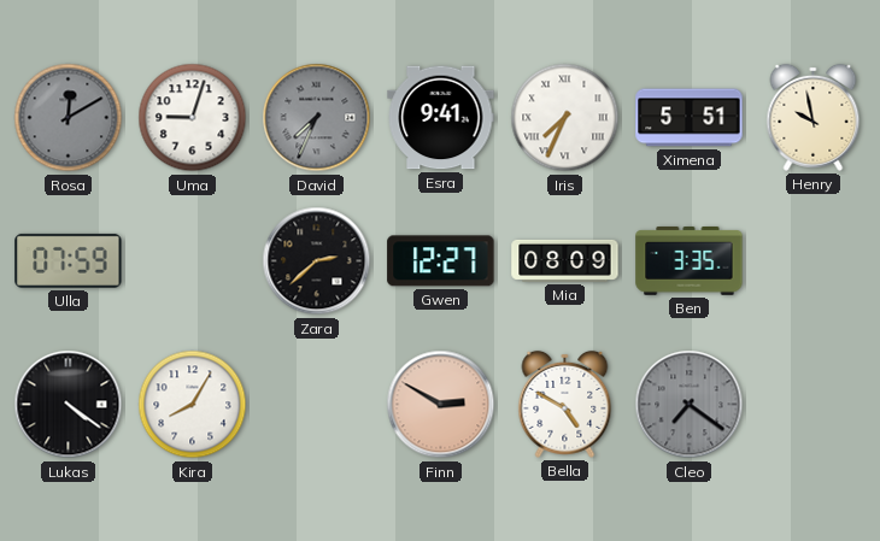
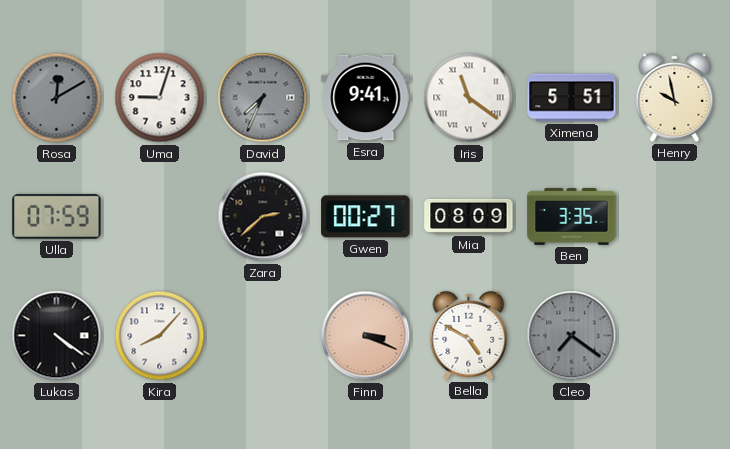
Iris: 7:34 -> 11:21
Gwen: 12:27 -> 00:27
Kira: 8:05 -> 8:07
Finn: 2:50 -> 3:19
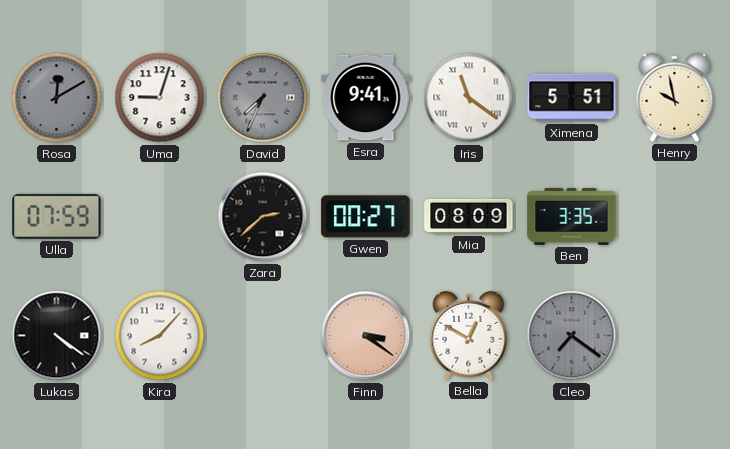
Finn: 3:19 -> 3:21
Bella: 4:50 -> 12:50
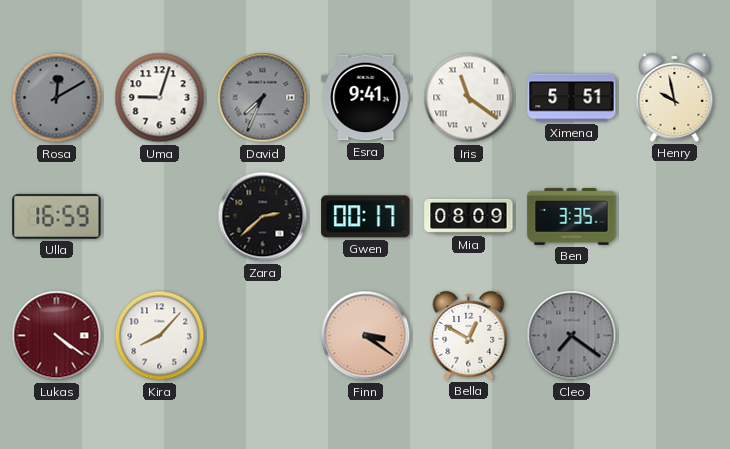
Ulla: 07:59 -> 16:59
Gwen: 00:27 -> 00:17
Lukas dial: black -> burgundy
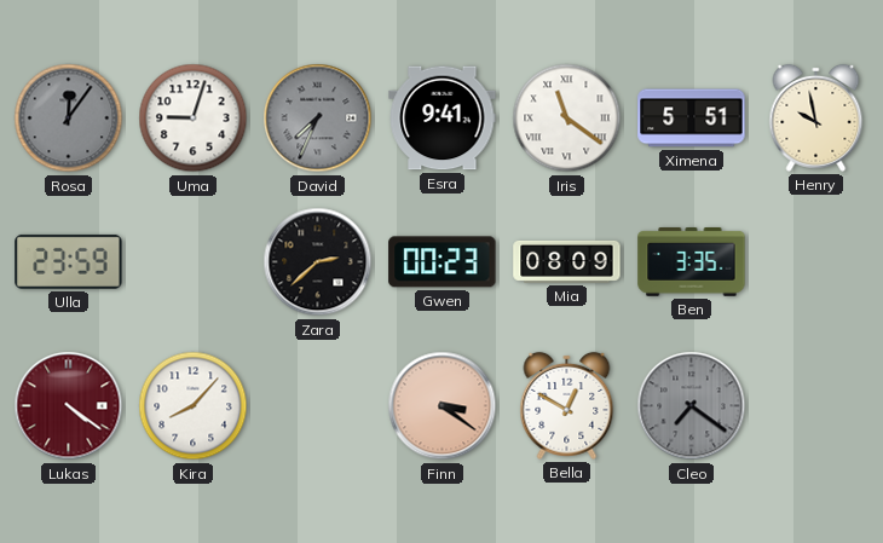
Rosa: 12:10 -> 12:06
Ulla: 16:59 -> 23:59
Gwen: 00:17 -> 00:23
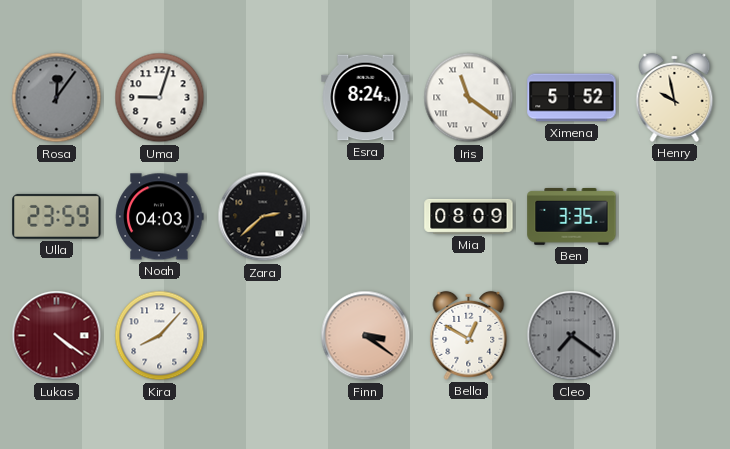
David: 7:34 -> none
Esra: 9:41 -> 8:24
Ximena: 5:51 -> 5:52
Noah: none -> 04:03
Gwen: 00:23 -> none
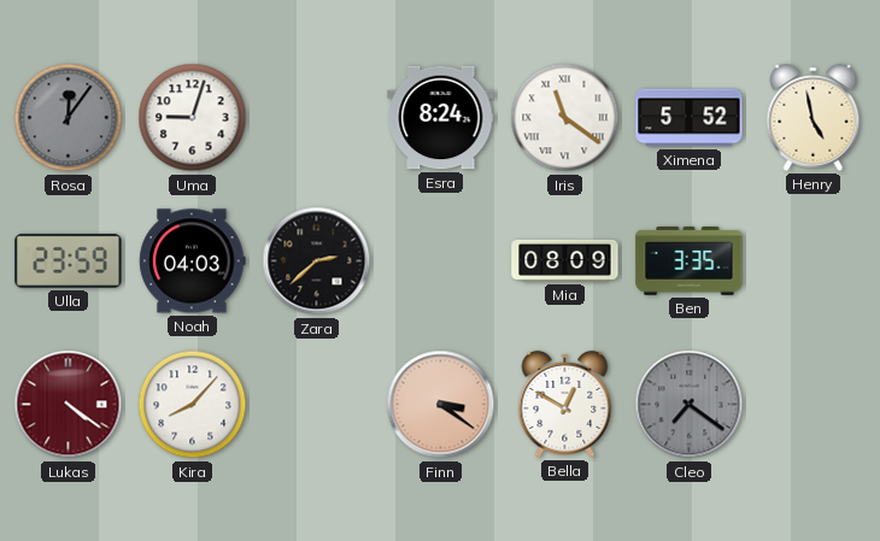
Henry: 9:58 -> 4:58
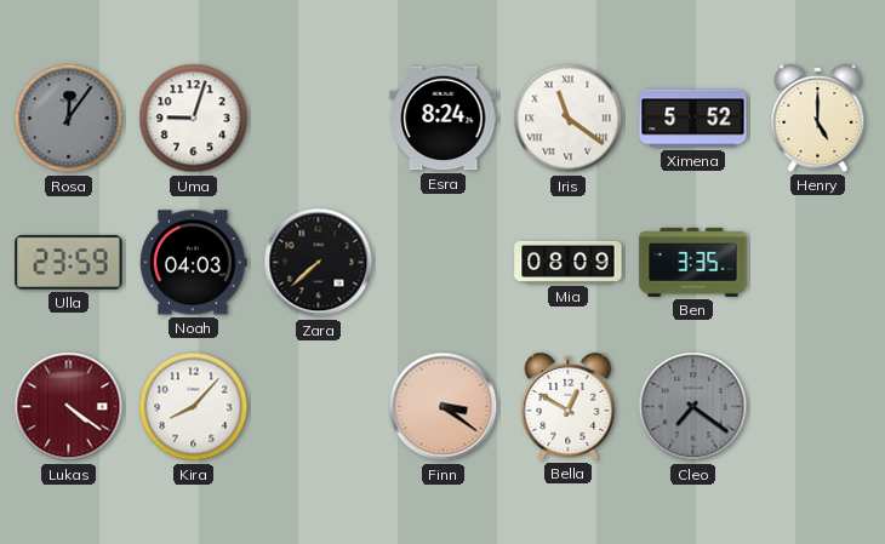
Henry: 4:58 -> 5:00
Zara: 2:38 -> 7:38
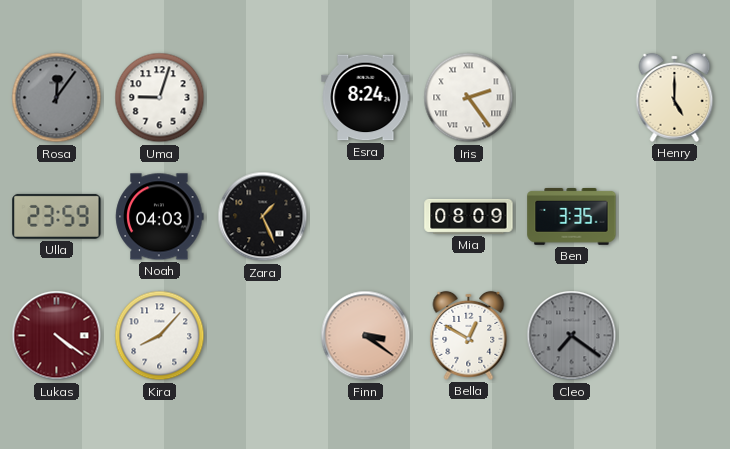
Iris: 11:21 -> 2:24
Ximena: 5:52 -> none
Zara: 7:38 -> 1:26
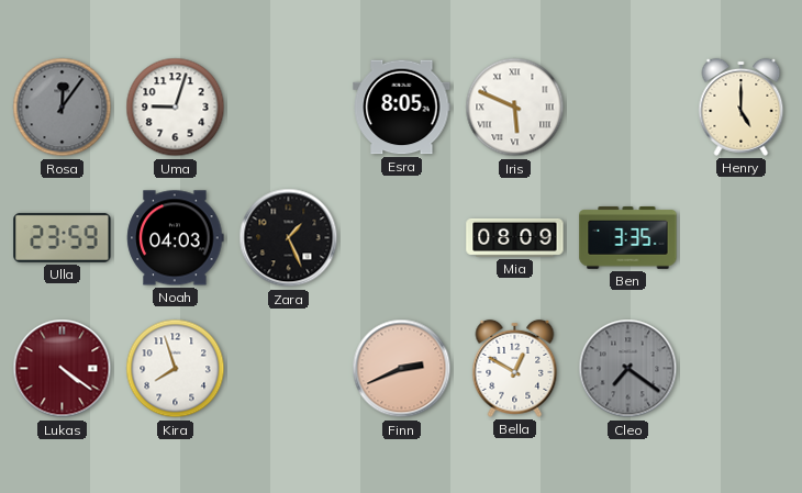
Esra: 8:24 -> 8:05
Iris: 2:24 -> 5:49
Kira: 8:07 -> 7:57
Finn: 3:21 -> 2:41
